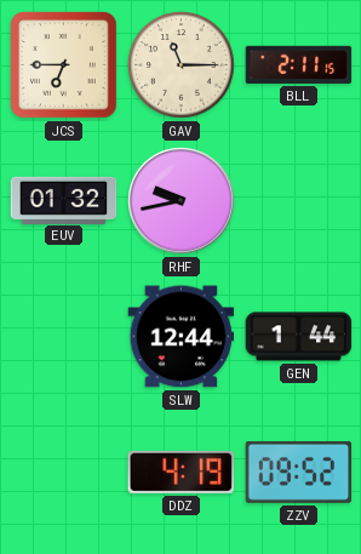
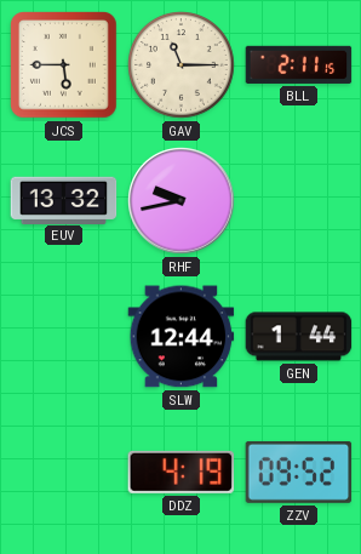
JCS: 6:45 -> 5:45
EUV: 01:32 -> 13:32
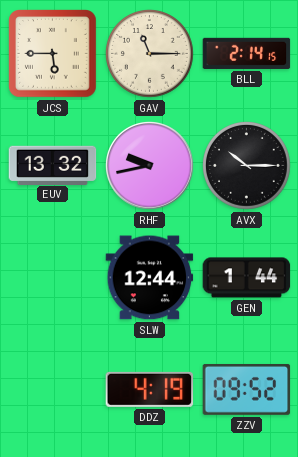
BLL: 2:11 -> 2:14
AVX: none -> 10:15
